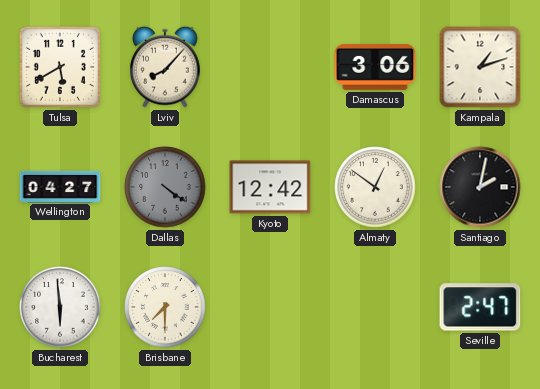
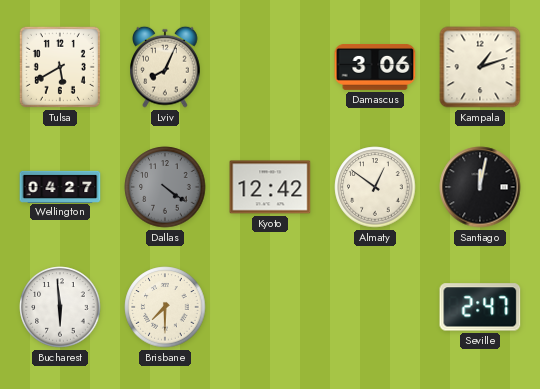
Lviv: 8:07 -> 8:04
Santiago: 2:02 -> 12:02
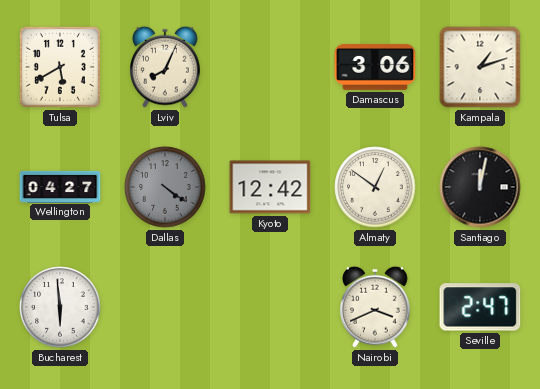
Brisbane: 7:30 -> none
Nairobi: none -> 3:41
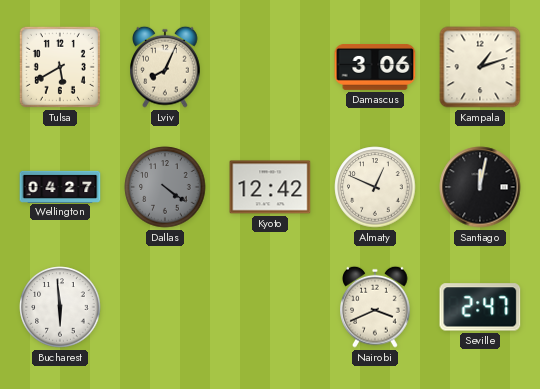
Almaty: 12:51 -> 12:49
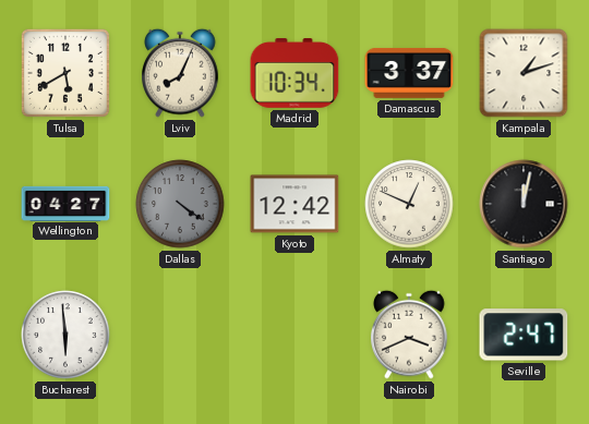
Madrid: none -> 10:34
Damascus: 3:06 -> 3:37
